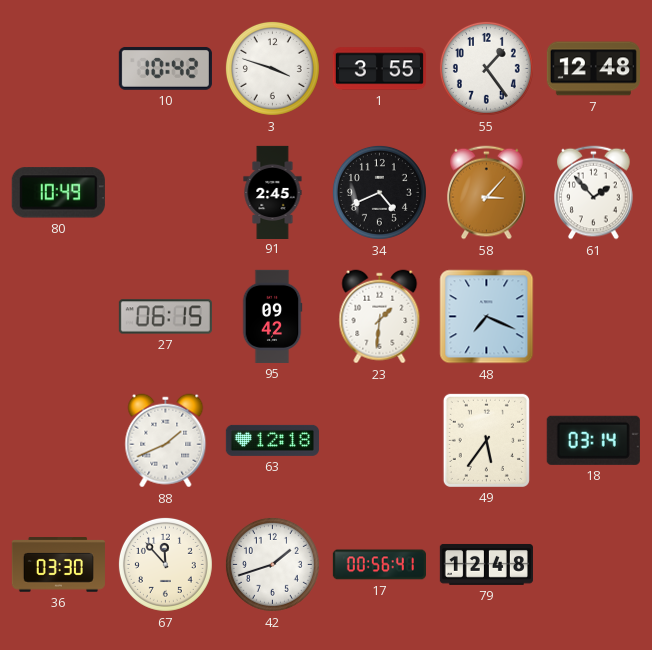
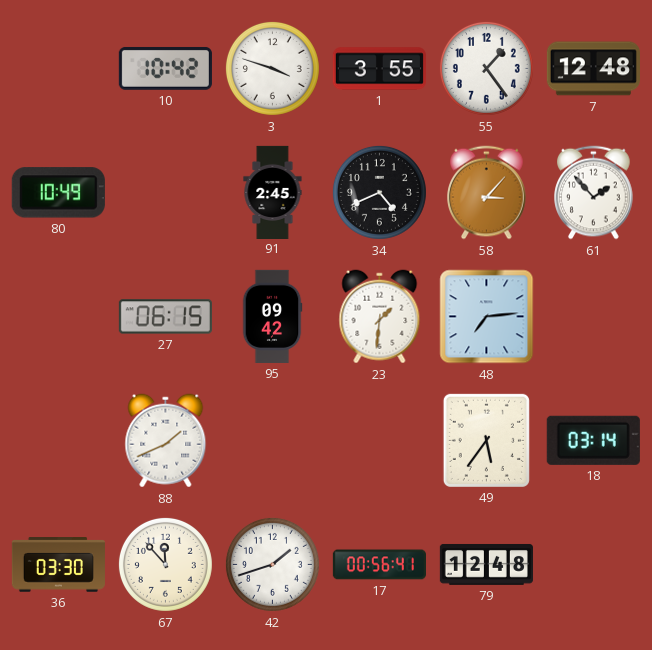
48: 7:19 -> 7:14
63: 12:18 -> none
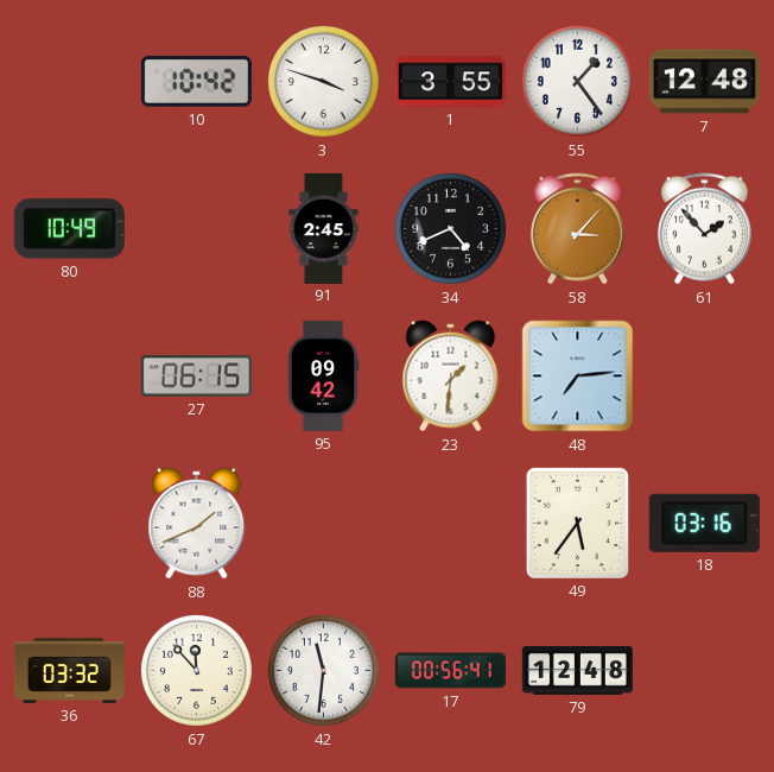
18: 03:14 -> 03:16
36: 03:30 -> 03:32
42: 1:42 -> 11:31
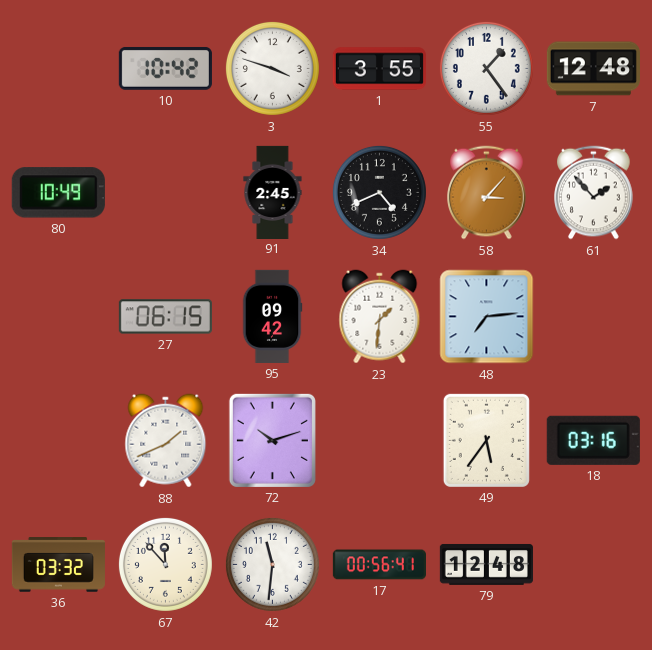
72: none -> 10:12
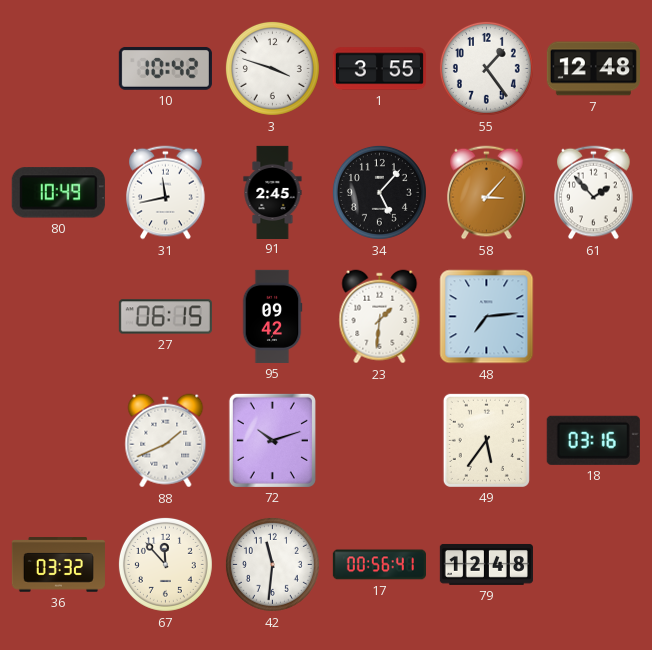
31: none -> 11:43
34: 4:41 -> 5:07
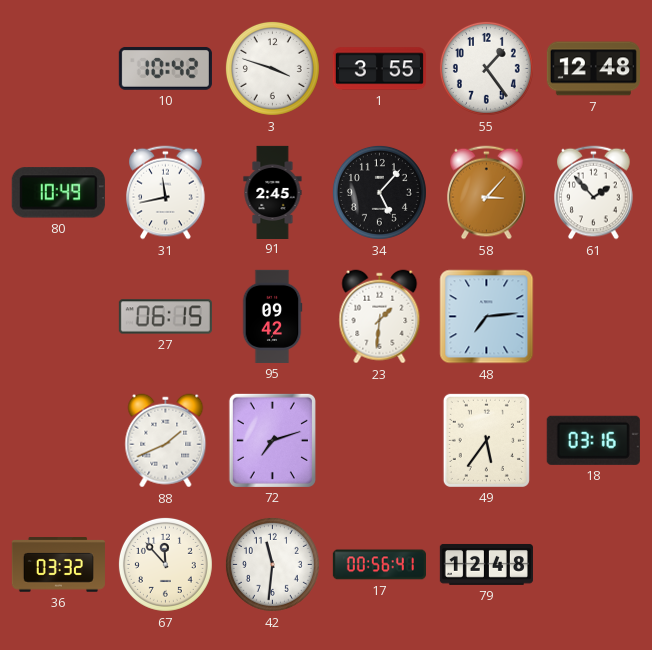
72: 10:12 -> 7:12
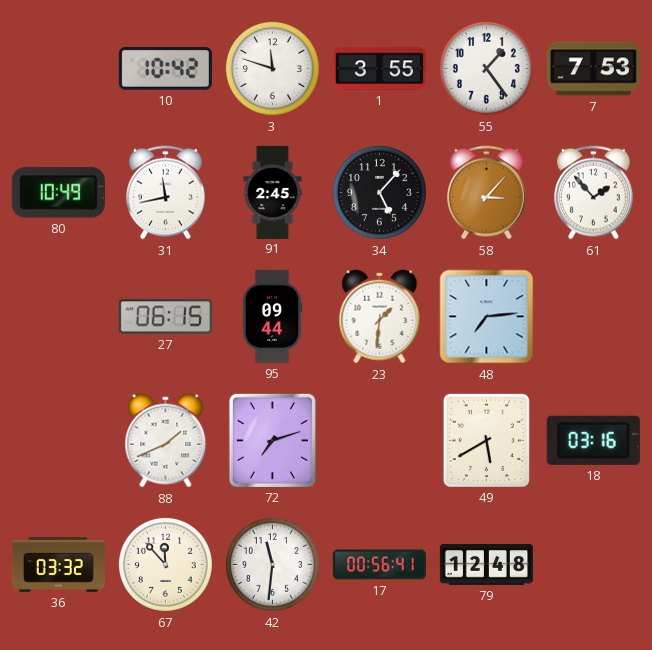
3: 3:48 -> 11:48
7: 12:48 -> 7:53
95: 09:42 -> 09:44
49: 5:36 -> 5:40
